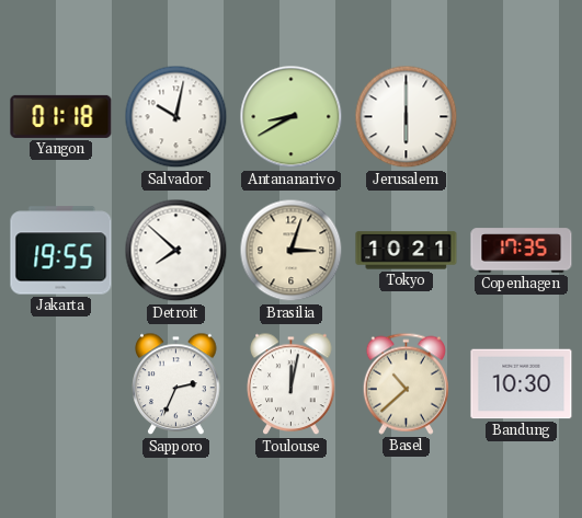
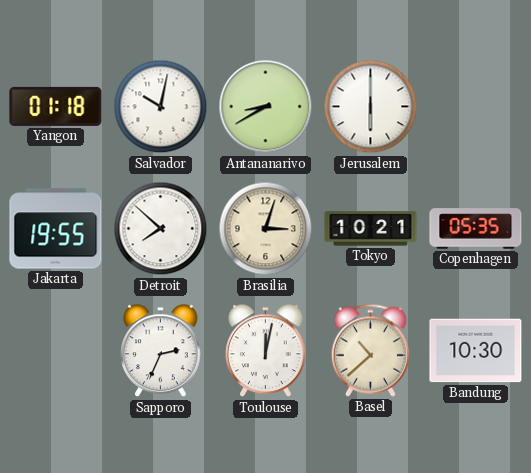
Copenhagen: 17:35 -> 05:35
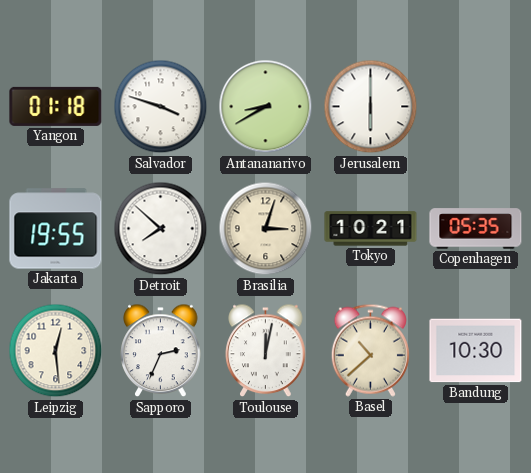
Salvador: 10:02 -> 3:48
Leipzig: none -> 12:29
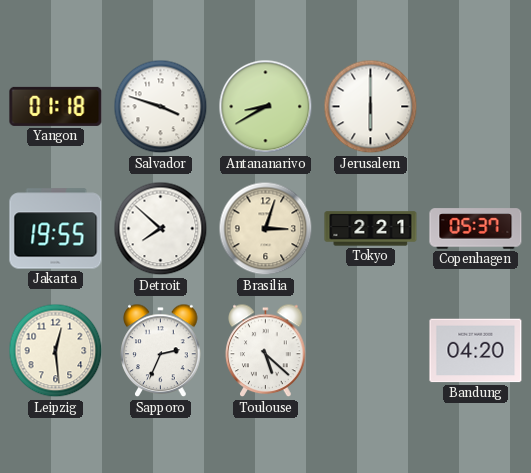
Tokyo: 10:21 -> 2:21
Copenhagen: 05:35 -> 05:37
Toulouse: 12:02 -> 5:22
Basel: 10:38 -> none
Bandung: 10:30 -> 04:20
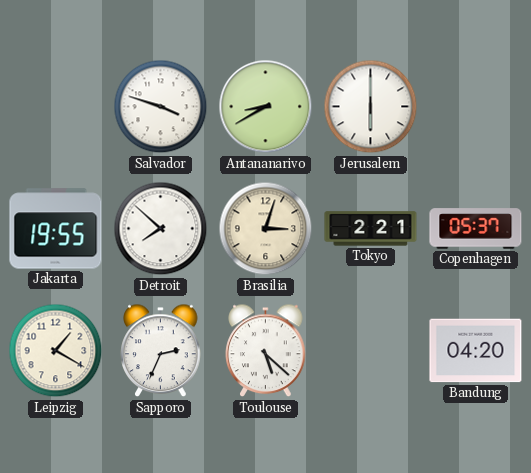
Yangon: 01:18 -> none
Leipzig: 12:29 -> 1:20
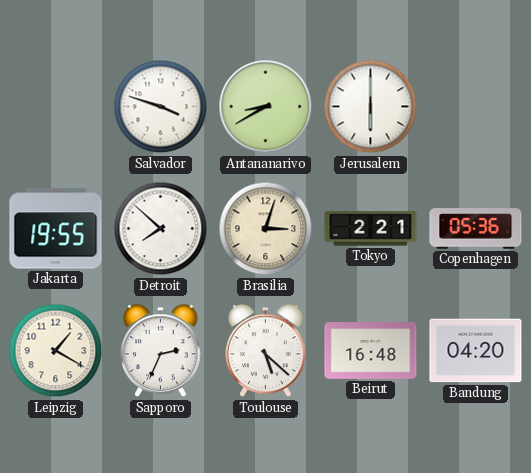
Copenhagen: 05:37 -> 05:36
Beirut: none -> 16:48
